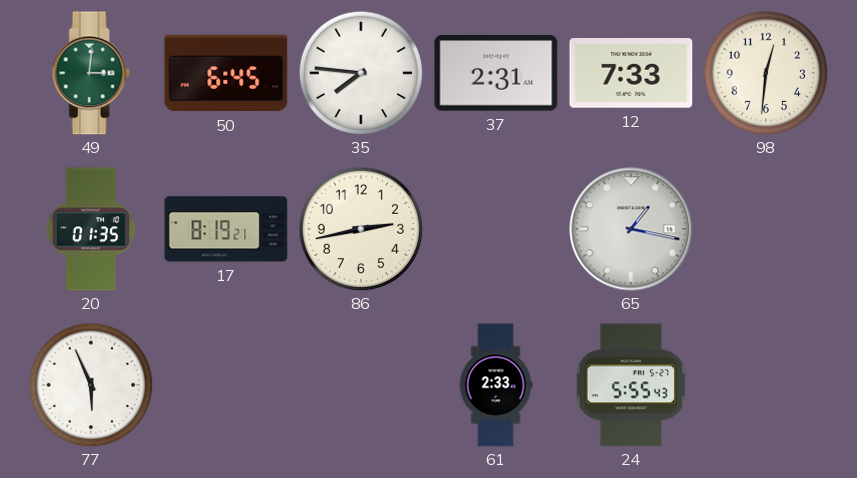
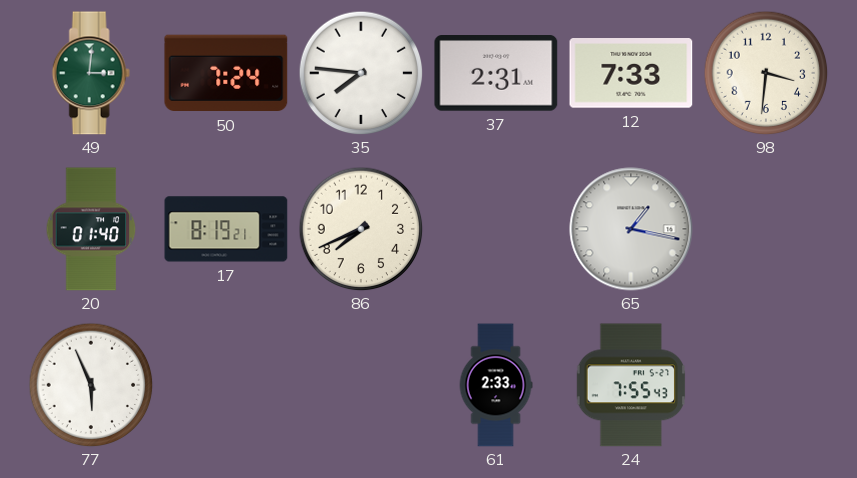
50: 6:45 -> 7:24
98: 12:31 -> 3:31
20: 01:35 -> 01:40
86: 2:43 -> 7:41
24: 5:55 -> 7:55
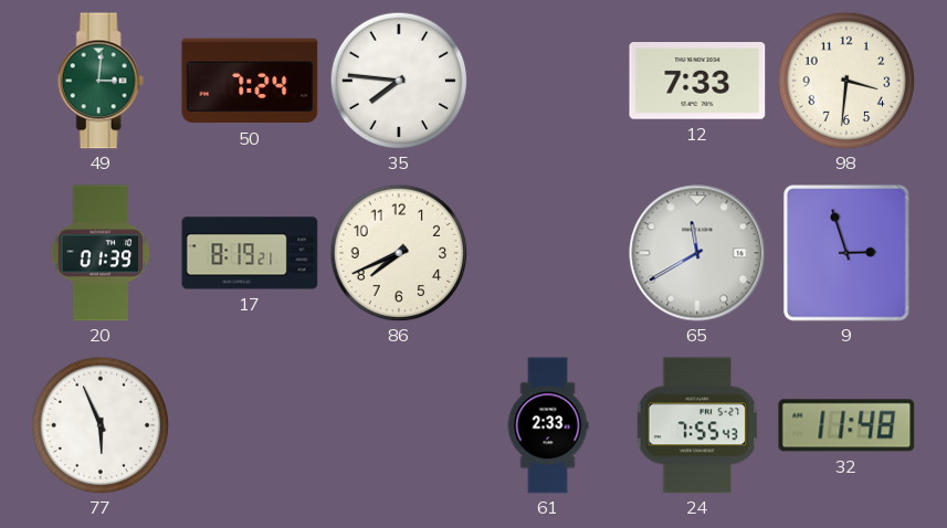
37: 2:31 -> none
20: 01:40 -> 01:39
65: 1:17 -> 11:40
9: none -> 2:57
32: none -> 11:48
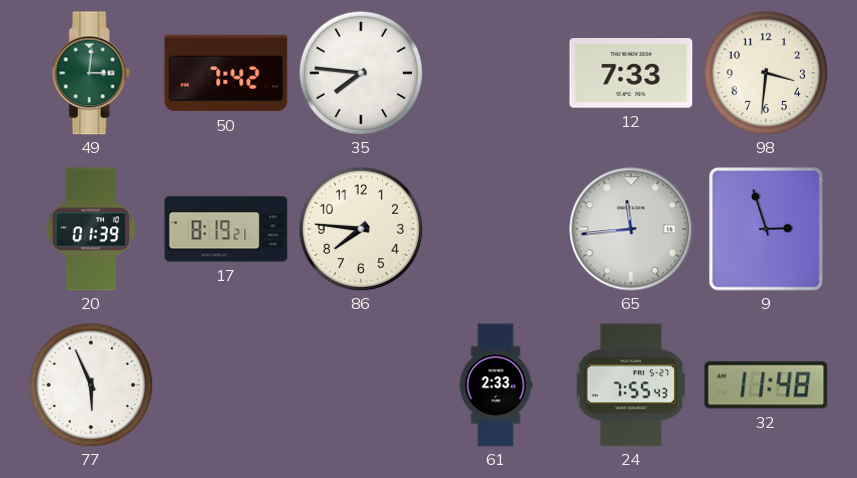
50: 7:24 -> 7:42
86: 7:41 -> 7:46
65: 11:40 -> 11:44
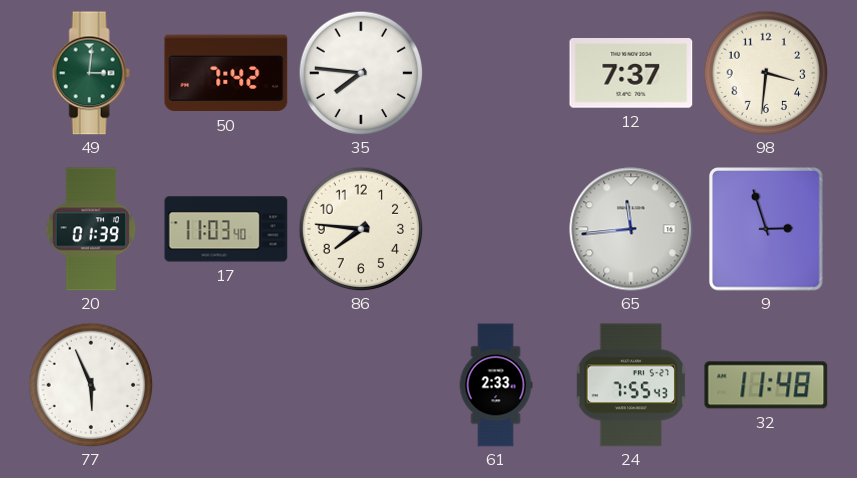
12: 7:33 -> 7:37
17: 8:19 -> 11:03
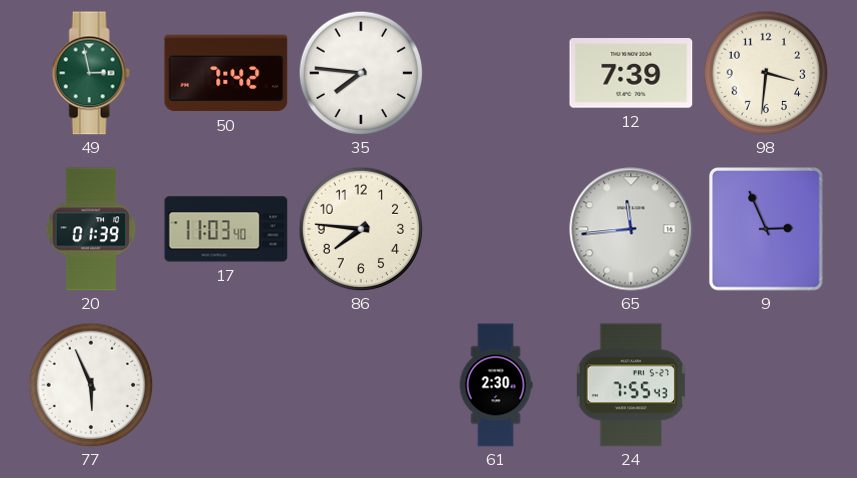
49: 3:01 -> 2:58
12: 7:37 -> 7:39
9: 2:57 -> 2:56
61: 2:33 -> 2:30
32: 11:48 -> none
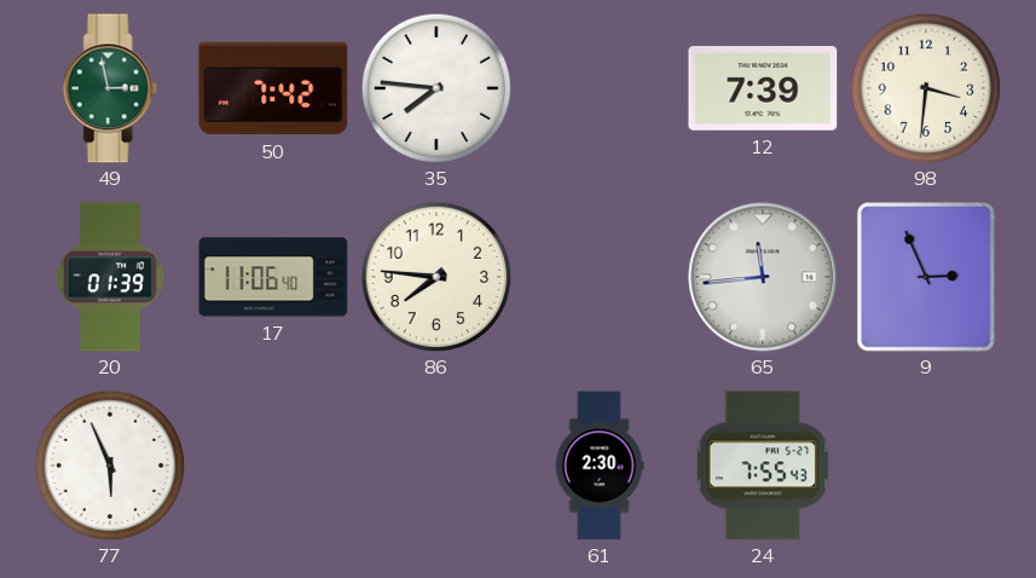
17: 11:03 -> 11:06
